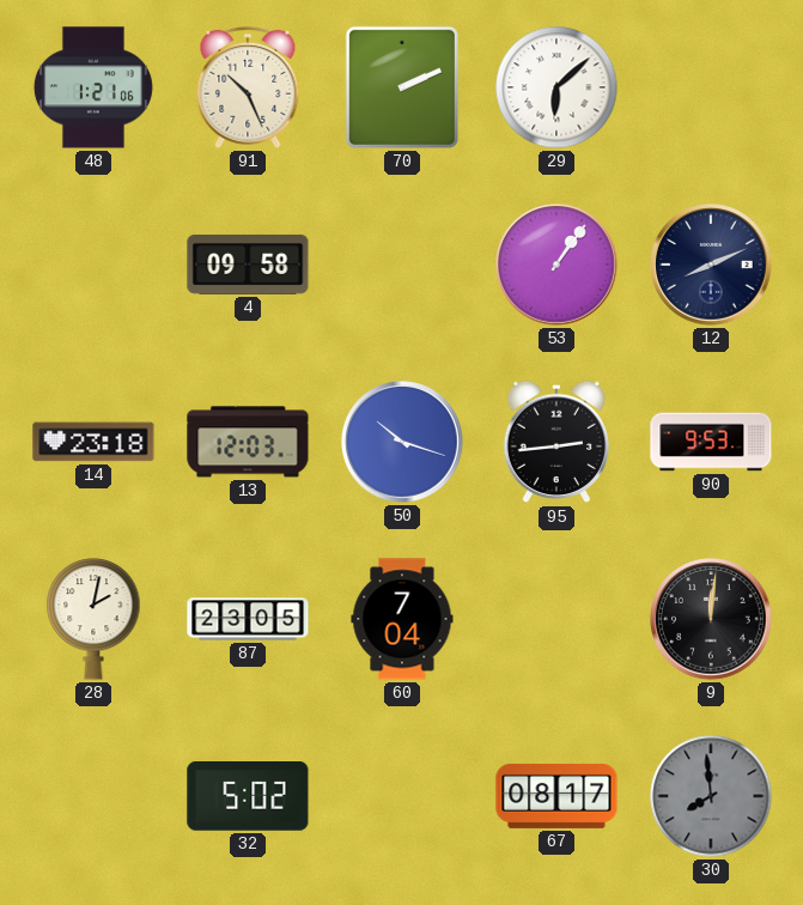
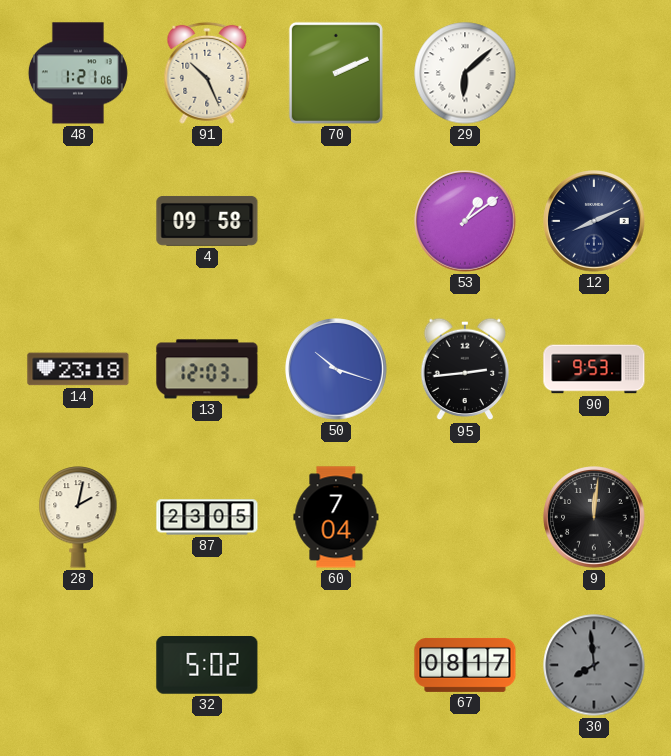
53: 1:06 -> 1:09
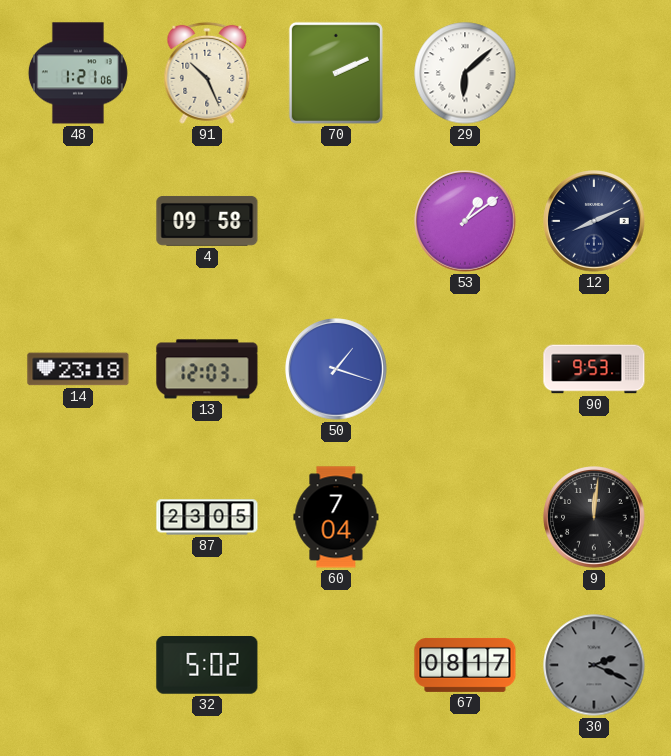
50: 10:18 -> 1:18
95: 2:44 -> none
28: 2:02 -> none
30: 7:59 -> 2:19
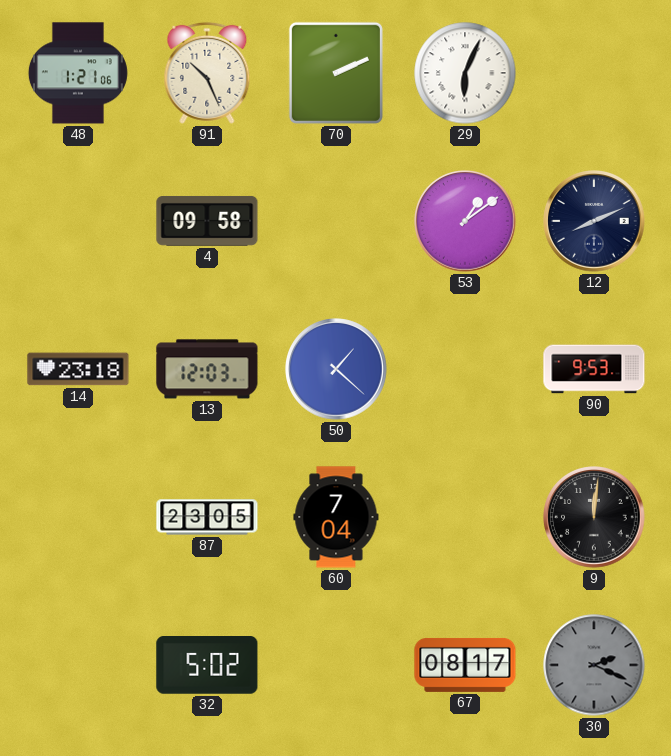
29: 6:08 -> 6:04
50: 1:18 -> 1:22
